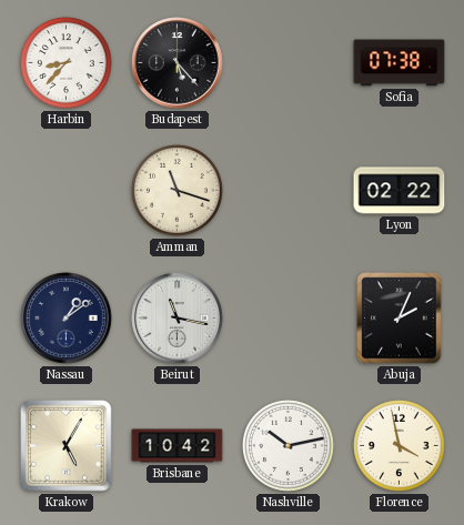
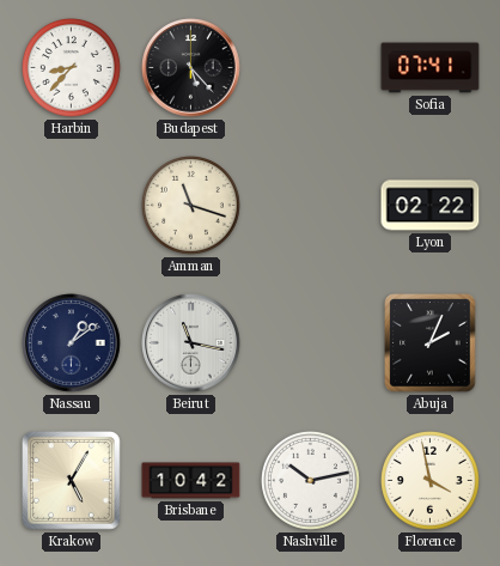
Sofia: 07:38 -> 07:41
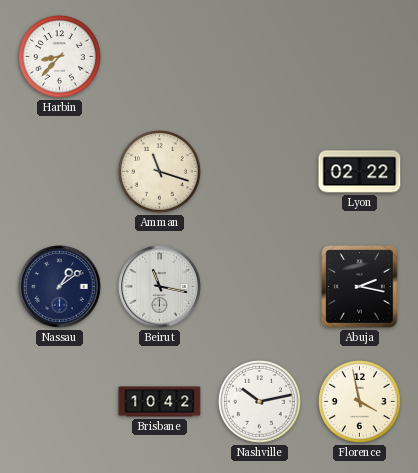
Budapest: 5:23 -> none
Sofia: 07:41 -> none
Abuja: 2:04 -> 2:17
Krakow: 5:05 -> none
